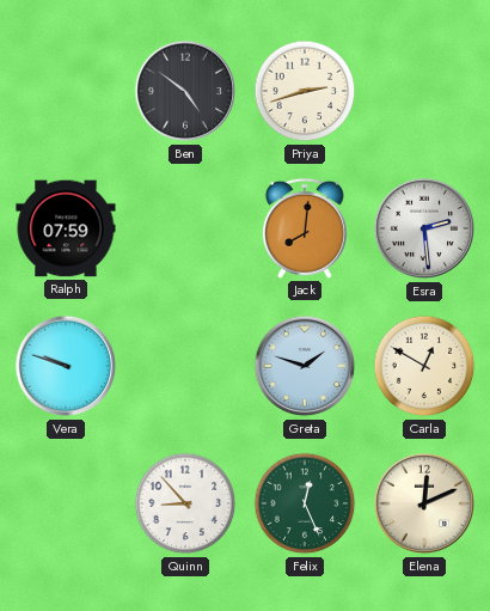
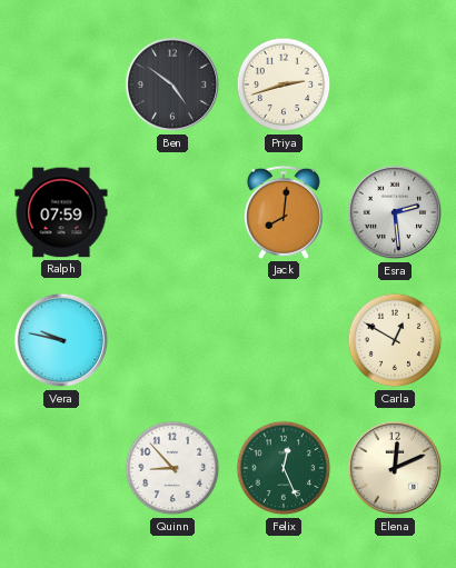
Vera: 9:48 -> 9:47
Greta: 1:48 -> none
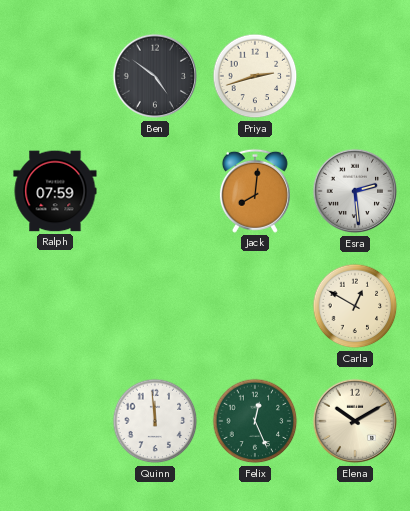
Vera: 9:47 -> none
Quinn: 8:53 -> 11:59
Elena: 12:11 -> 10:10
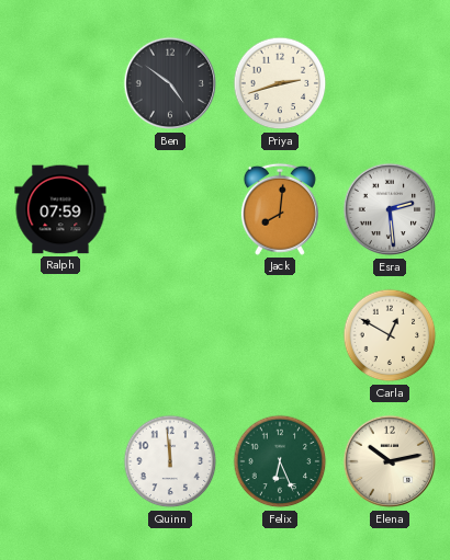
Felix: 12:26 -> 6:26
Elena: 10:10 -> 10:13
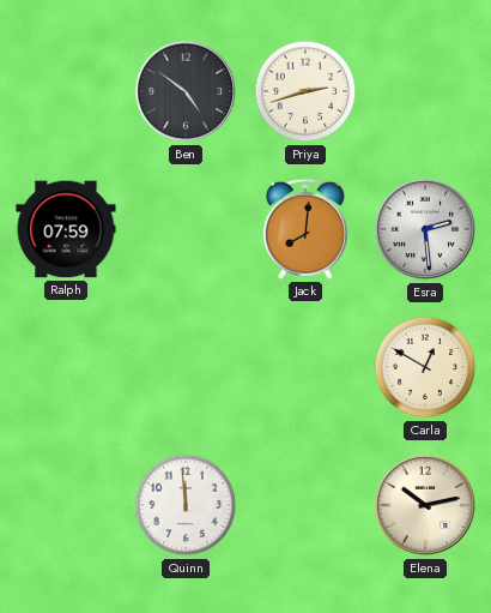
Felix: 6:26 -> none
